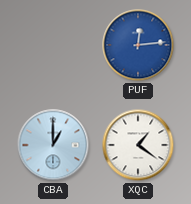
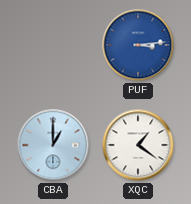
PUF: 12:14 -> 3:14
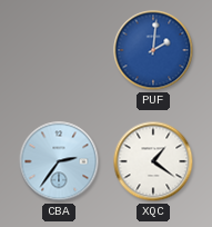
PUF: 3:14 -> 2:01
CBA: 1:00 -> 2:36
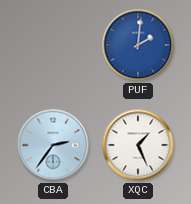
XQC: 1:21 -> 1:26
